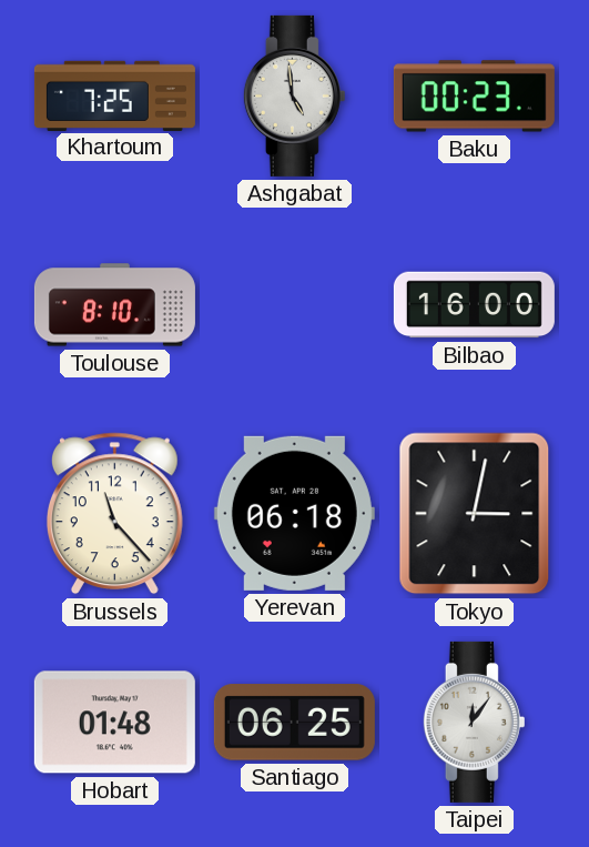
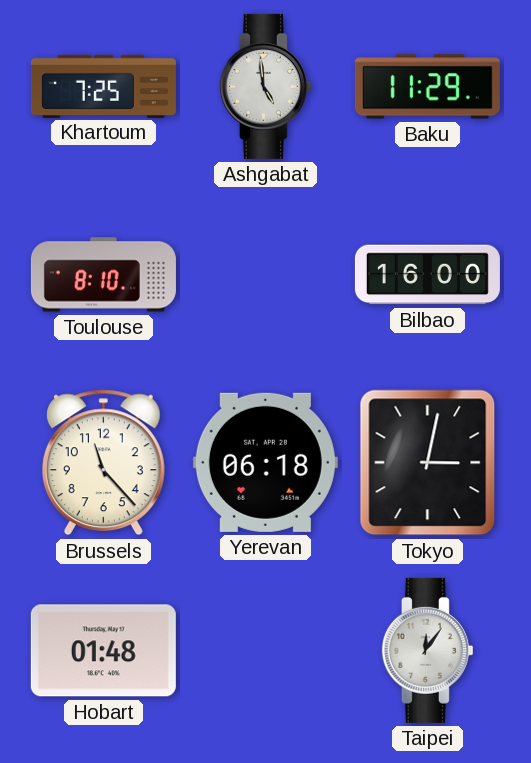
Baku: 00:23 -> 11:29
Santiago: 06:25 -> none
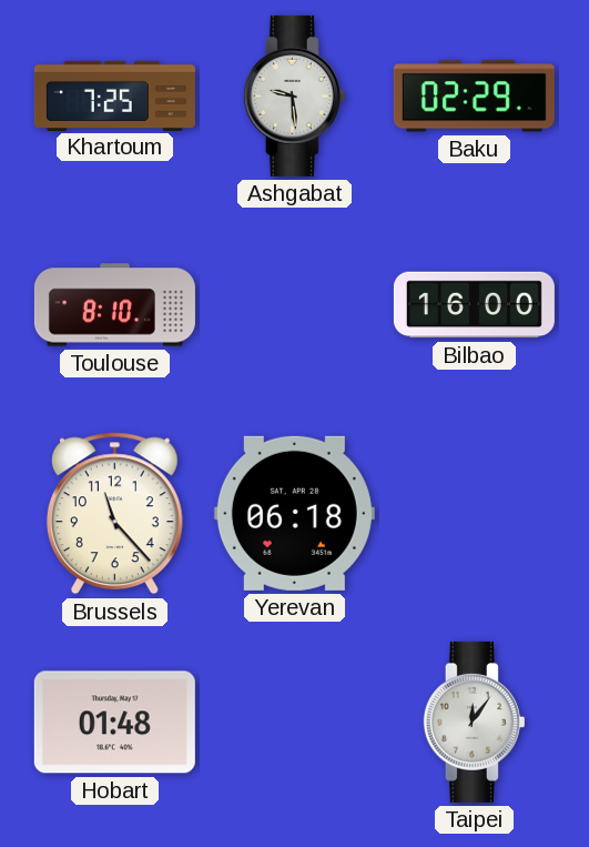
Ashgabat: 4:59 -> 9:29
Baku: 11:29 -> 02:29
Tokyo: 3:02 -> none
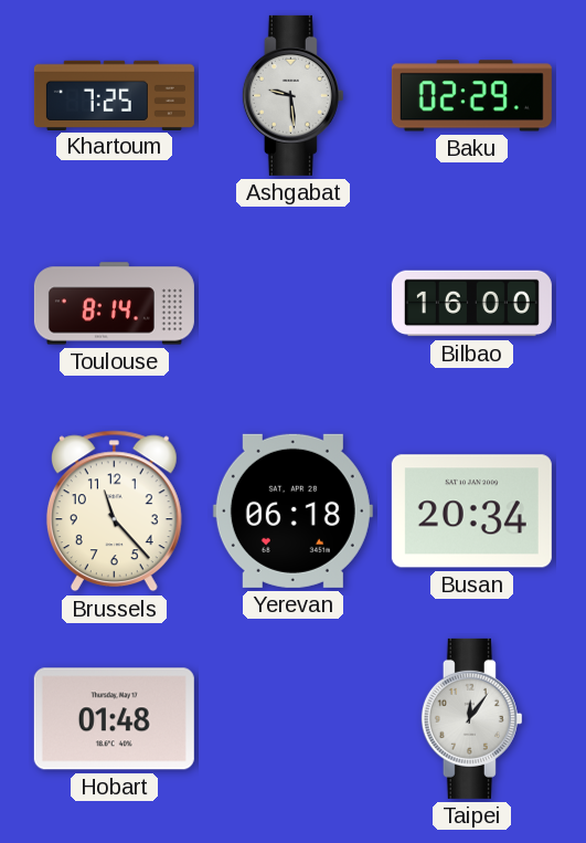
Toulouse: 8:10 -> 8:14
Busan: none -> 20:34
